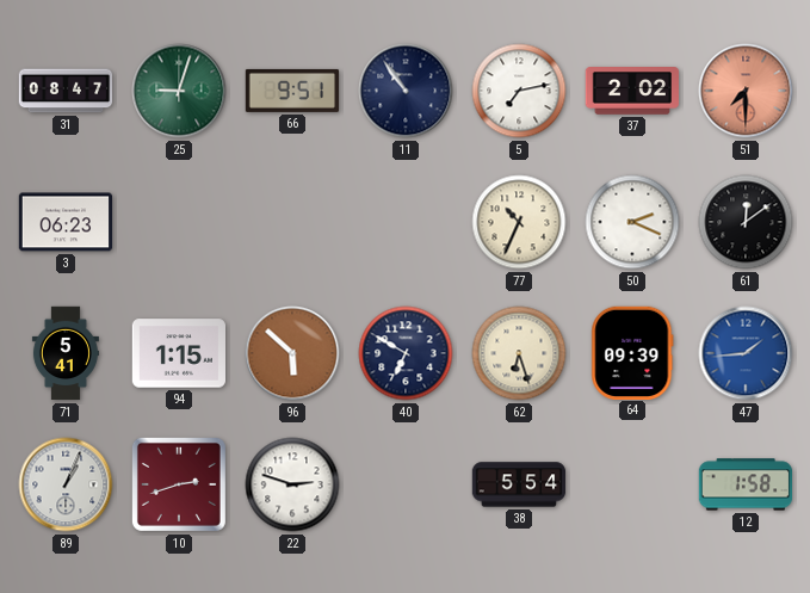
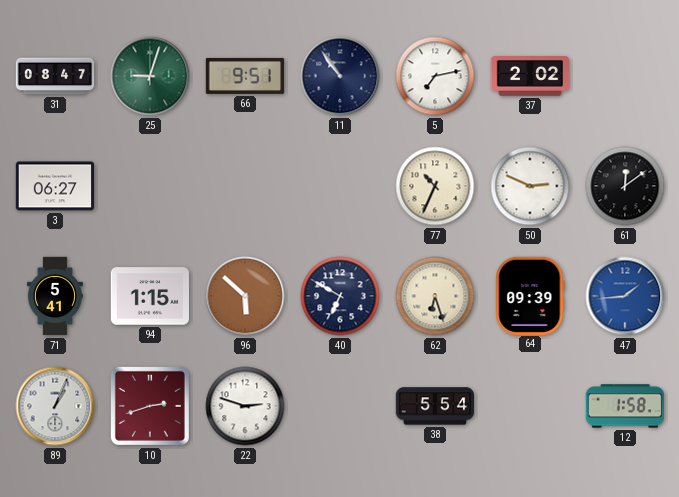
51: 7:30 -> none
3: 06:23 -> 06:27
50: 2:19 -> 2:49
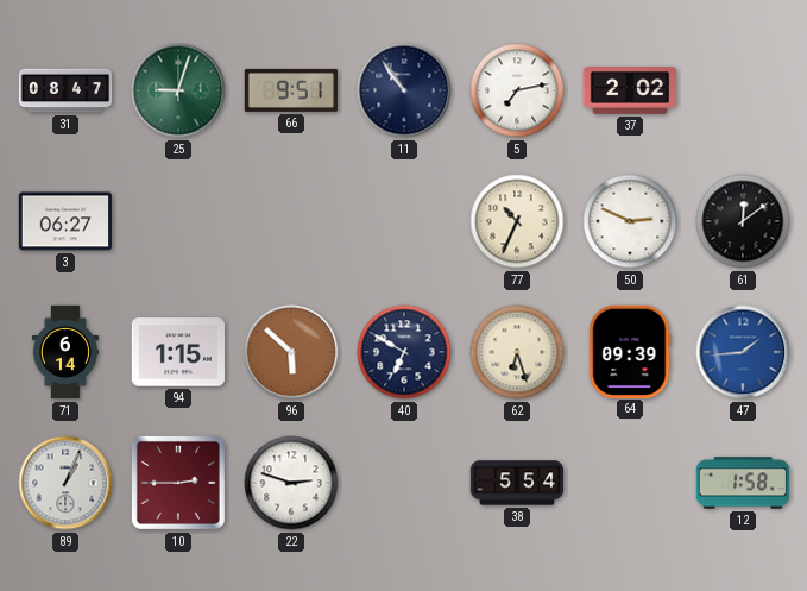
71: 5:41 -> 6:14
10: 2:42 -> 2:45
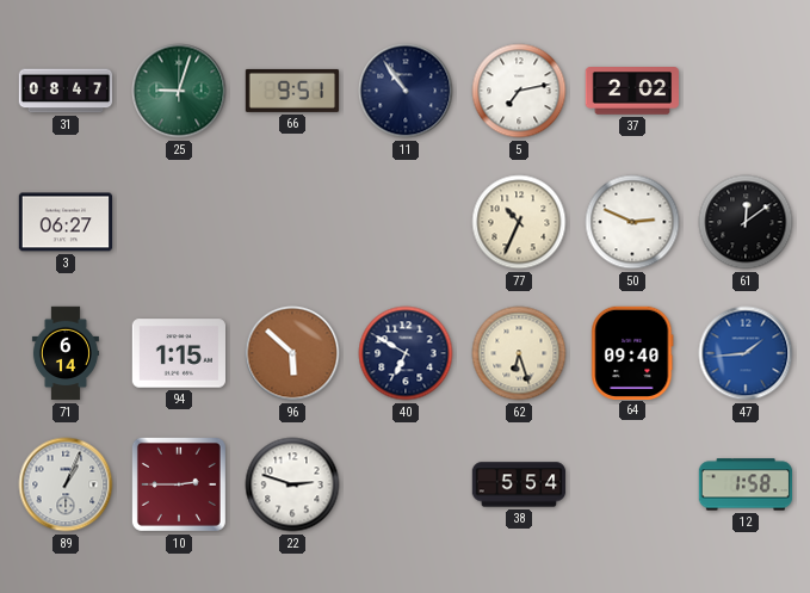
64: 09:39 -> 09:40
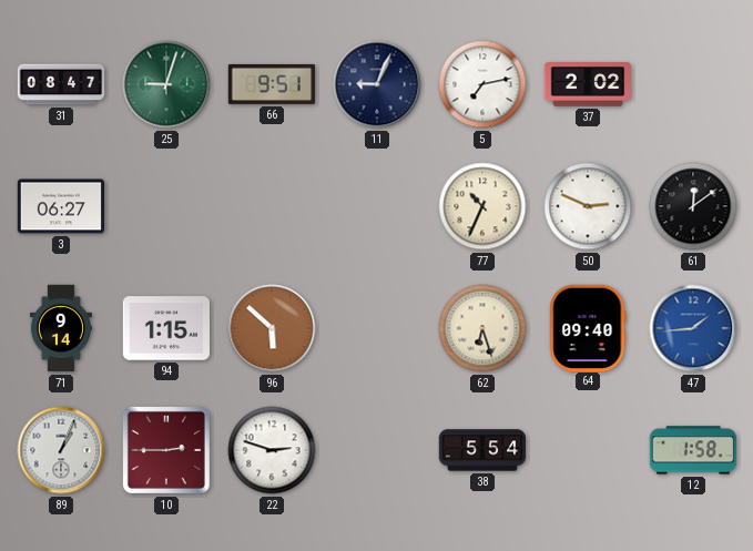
11: 10:54 -> 9:04
71: 6:14 -> 9:14
40: 6:50 -> none
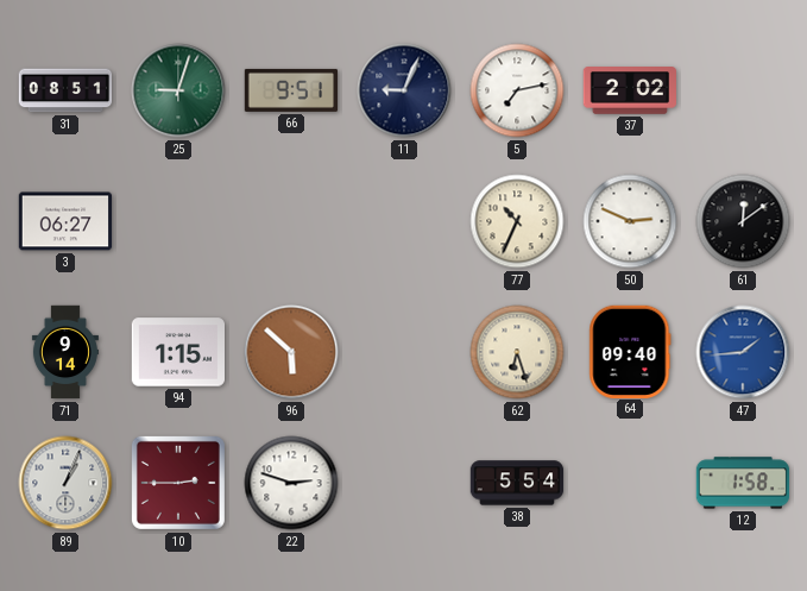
31: 08:47 -> 08:51
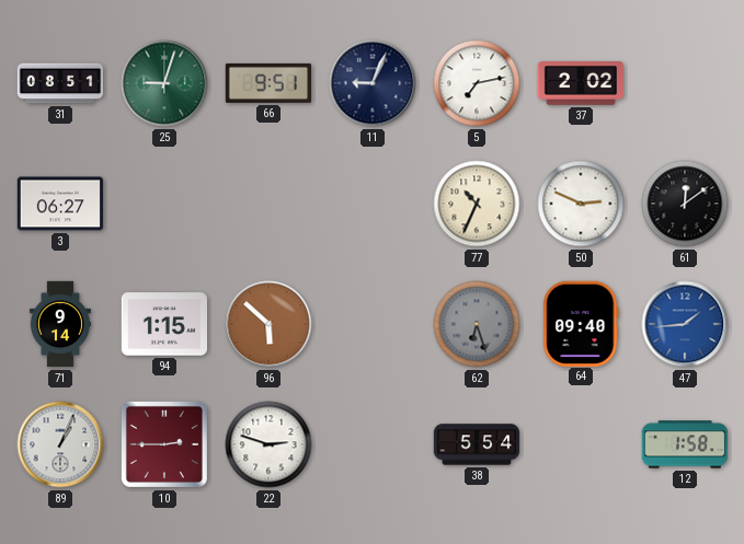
62 dial: cream -> grey
